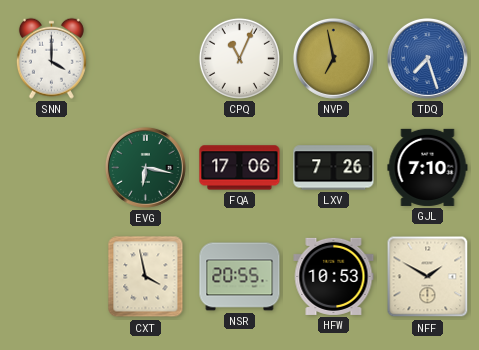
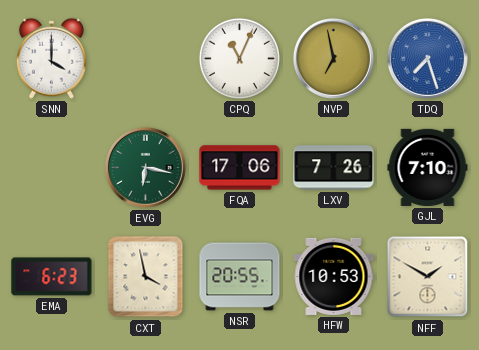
EMA: none -> 6:23
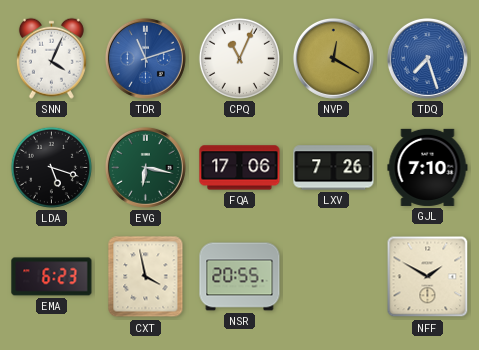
SNN: 4:00 -> 4:04
TDR: none -> 11:12
NVP: 6:58 -> 12:20
LDA: none -> 5:18
HFW: 10:53 -> none
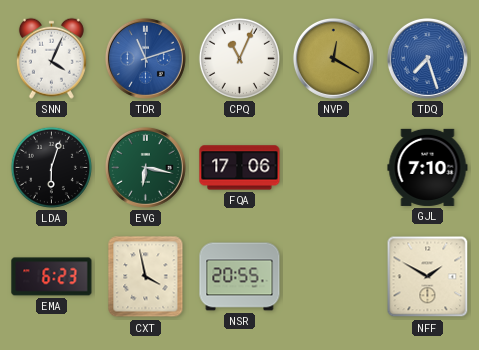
LDA: 5:18 -> 6:03
LXV: 7:26 -> none
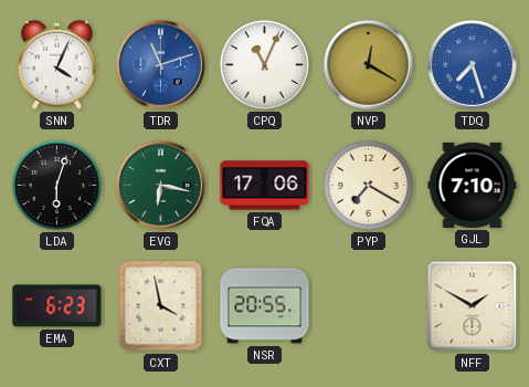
PYP: none -> 7:20
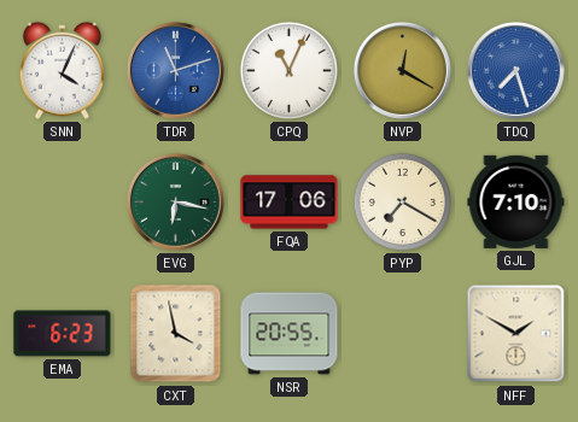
LDA: 6:03 -> none
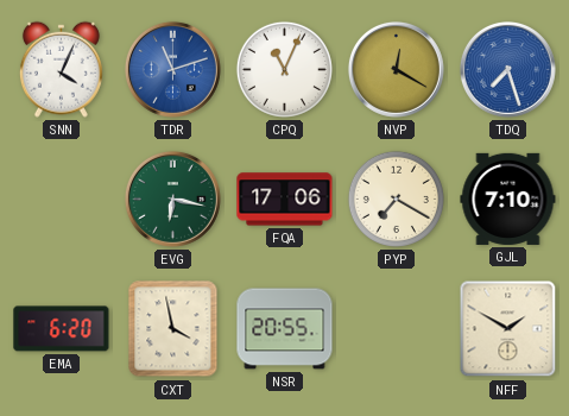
EMA: 6:23 -> 6:20
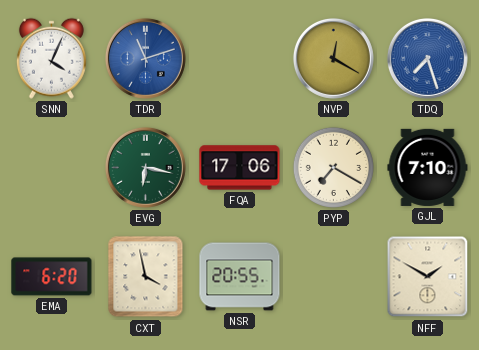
CPQ: 11:04 -> none
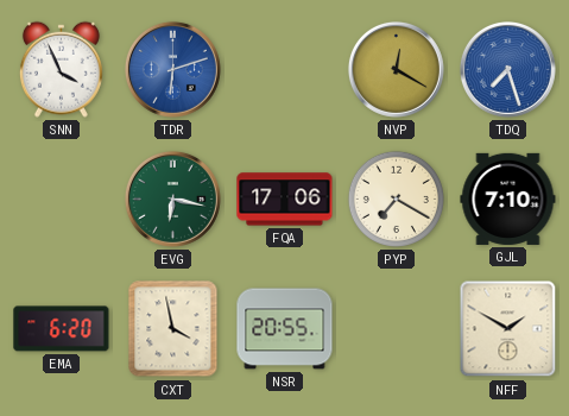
SNN: 4:04 -> 3:56
TDR: 11:12 -> 6:12
